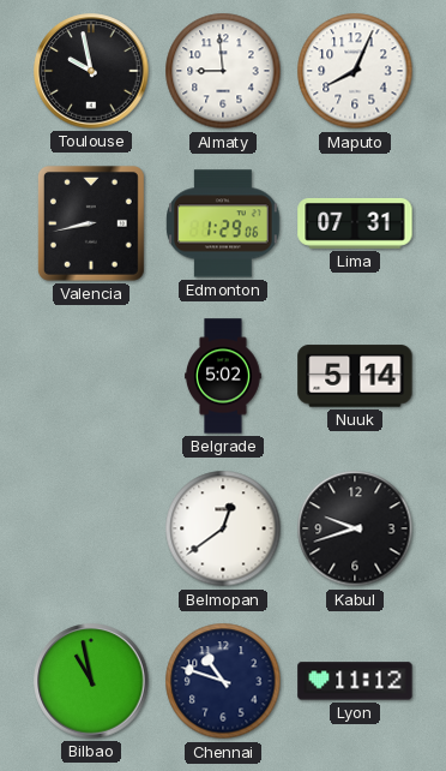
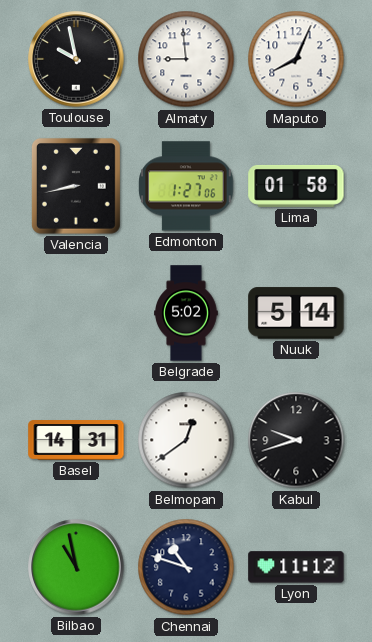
Edmonton: 1:29 -> 1:27
Lima: 07:31 -> 01:58
Basel: none -> 14:31
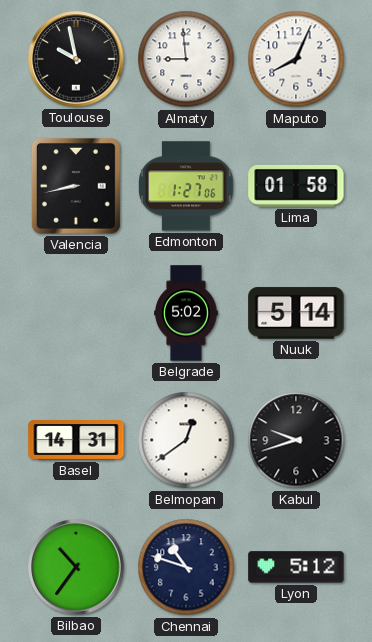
Bilbao: 10:58 -> 10:36
Lyon: 11:12 -> 5:12
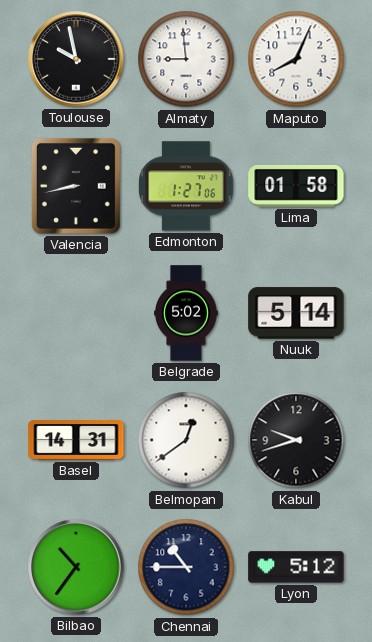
Chennai: 10:48 -> 10:45
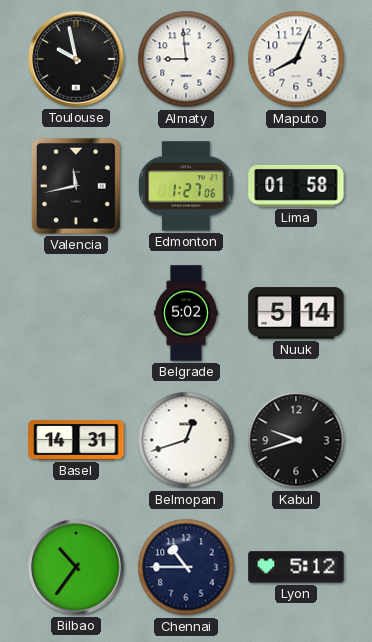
Valencia: 8:43 -> 11:43
Belmopan: 12:39 -> 12:42
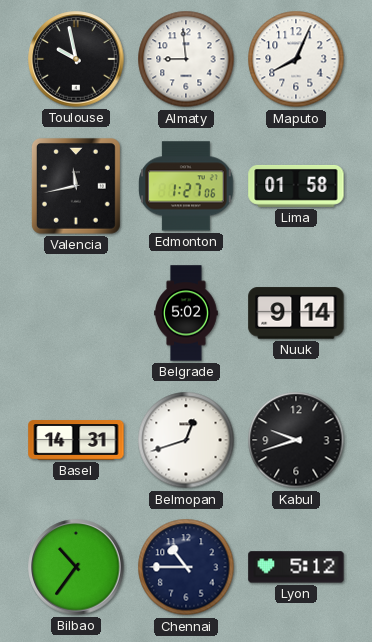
Nuuk: 5:14 -> 9:14
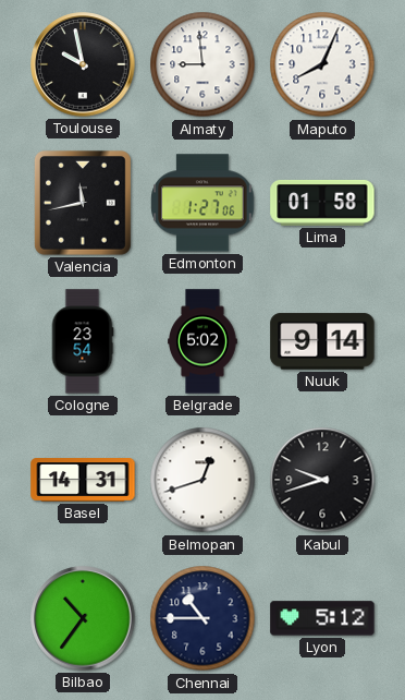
Cologne: none -> 23:54
